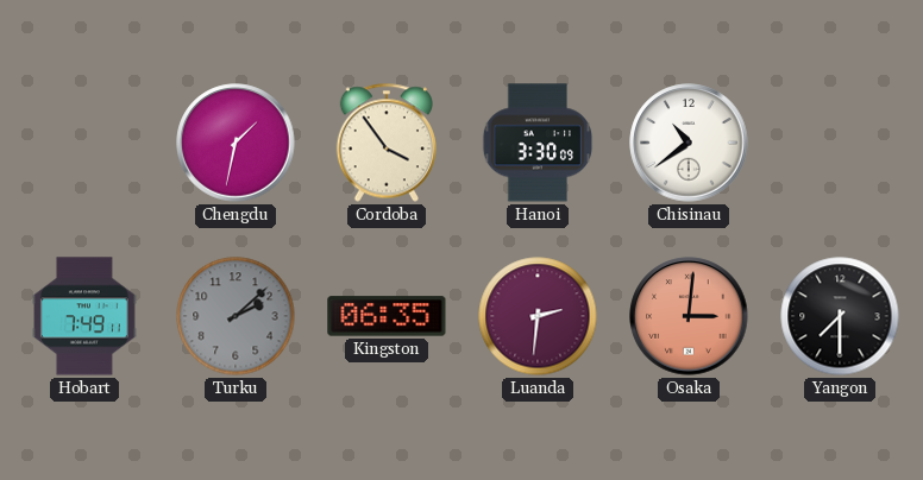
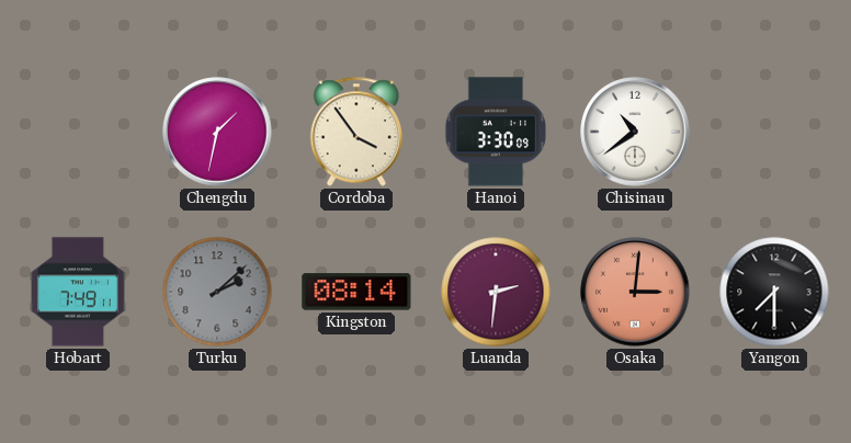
Kingston: 06:35 -> 08:14
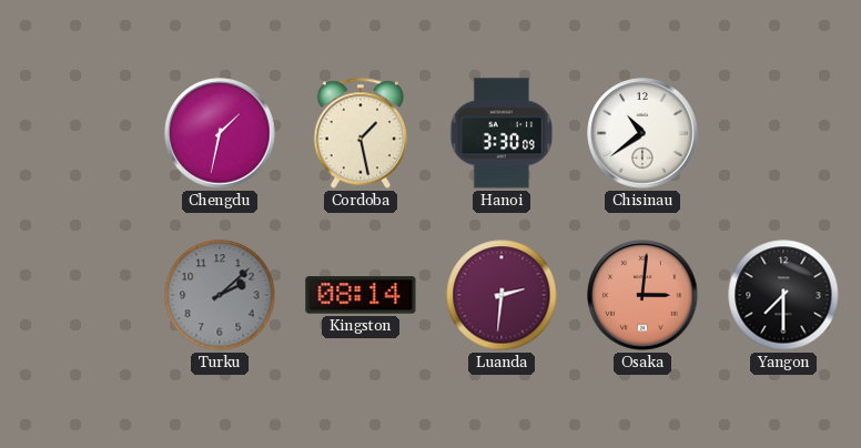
Cordoba: 3:54 -> 1:28
Hobart: 7:49 -> none
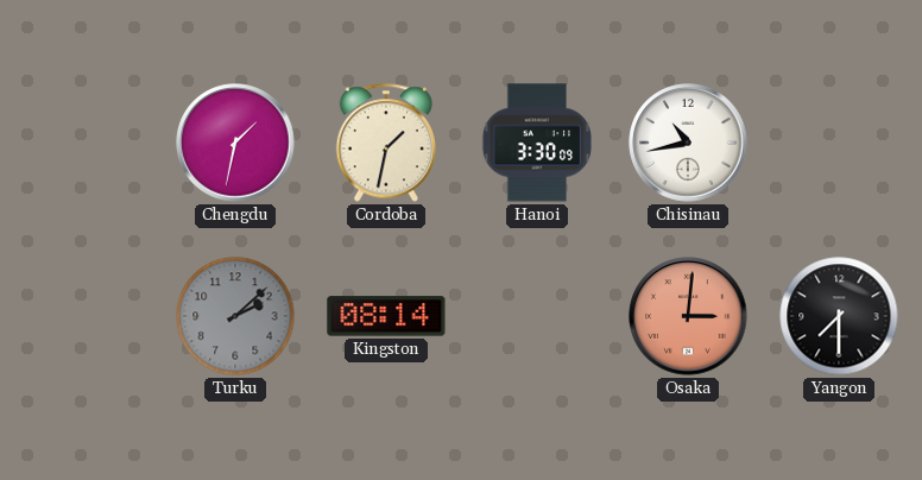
Cordoba: 1:28 -> 1:32
Chisinau: 10:39 -> 10:43
Luanda: 2:31 -> none
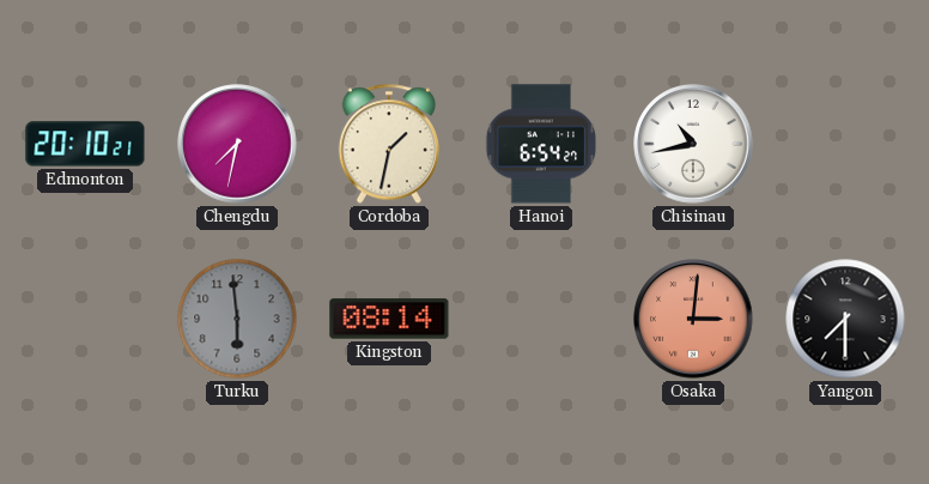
Edmonton: none -> 20:10
Chengdu: 1:32 -> 7:32
Hanoi: 3:30 -> 6:54
Turku: 2:08 -> 5:59
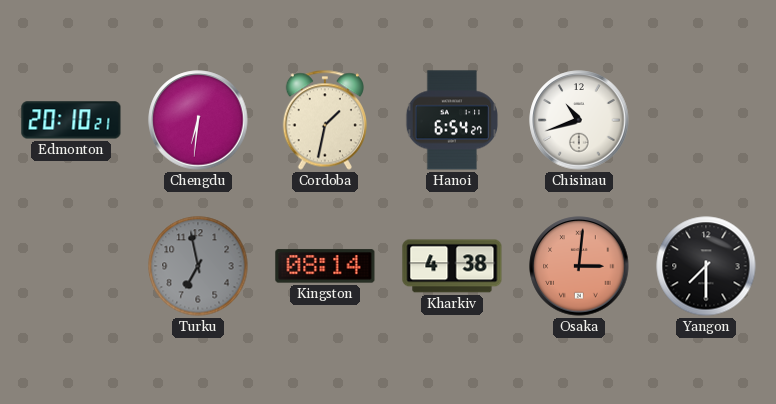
Chengdu: 7:32 -> 6:31
Chisinau: 10:43 -> 10:42
Turku: 5:59 -> 6:58
Kharkiv: none -> 4:38
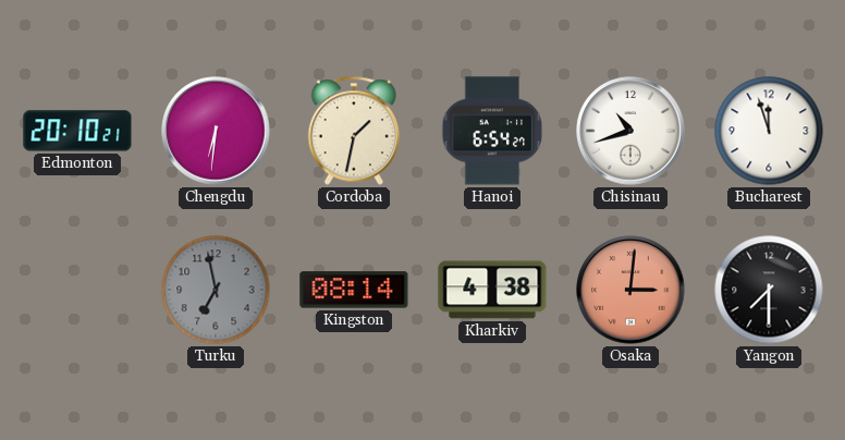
Bucharest: none -> 11:57
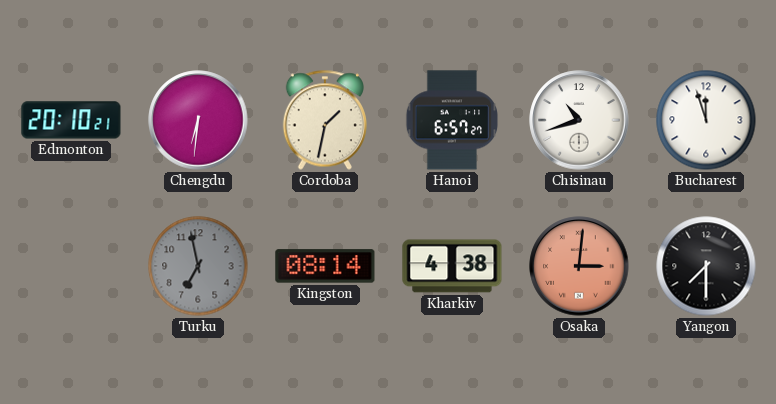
Hanoi: 6:54 -> 6:57
